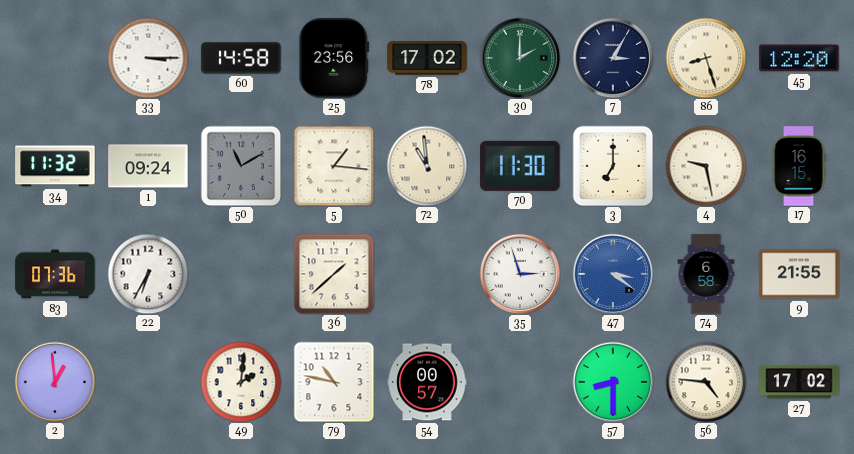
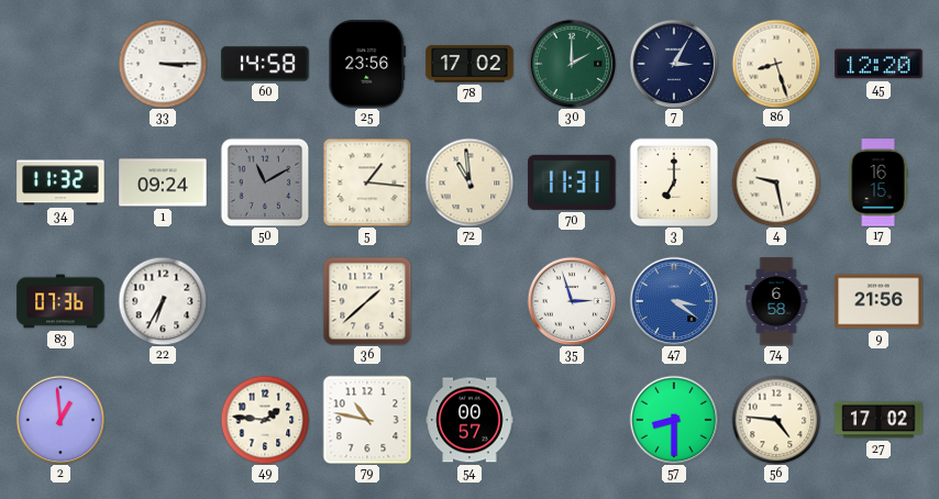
70: 11:30 -> 11:31
9: 21:55 -> 21:56
49: 2:01 -> 1:46
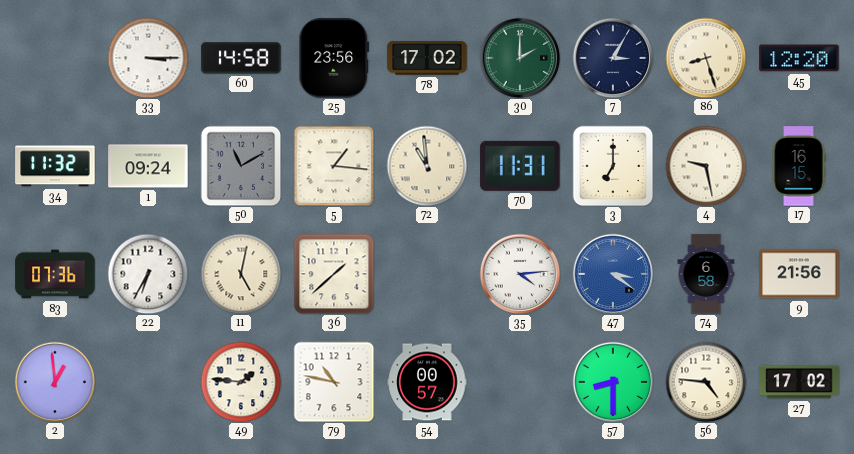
11: none -> 5:02
35: 2:57 -> 4:14
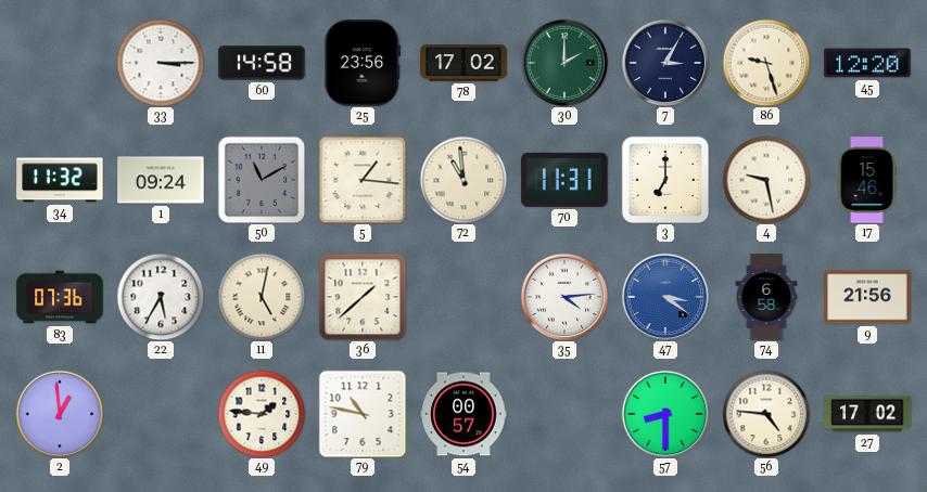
86: 8:27 -> 9:27
17: 16:15 -> 15:46
22: 6:35 -> 5:35
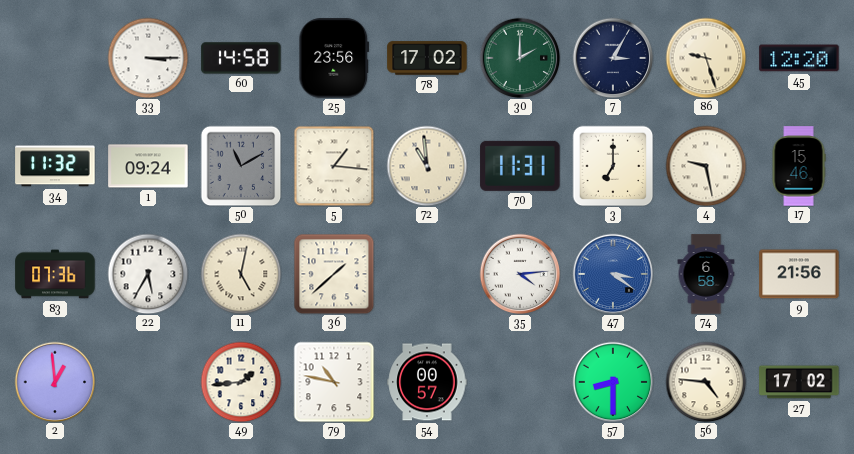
49: 1:46 -> 1:44
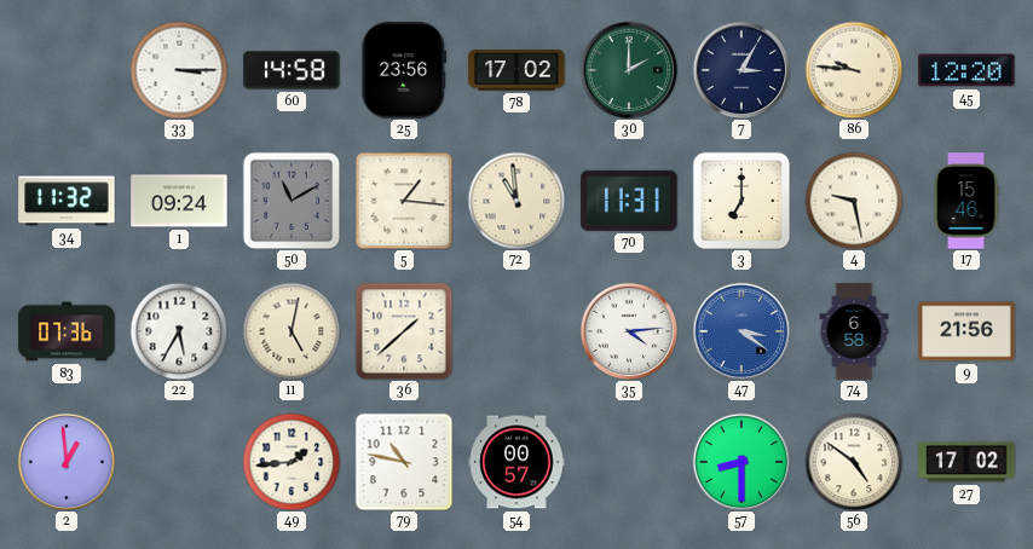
86: 9:27 -> 9:46
56: 4:46 -> 4:51
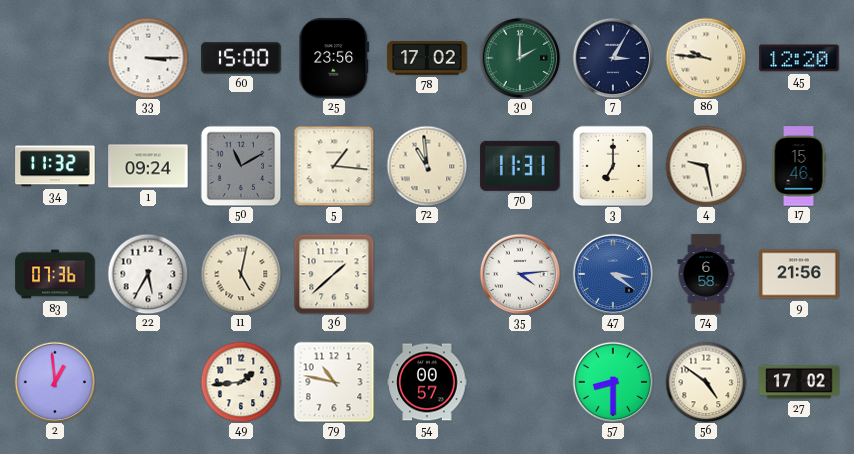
60: 14:58 -> 15:00
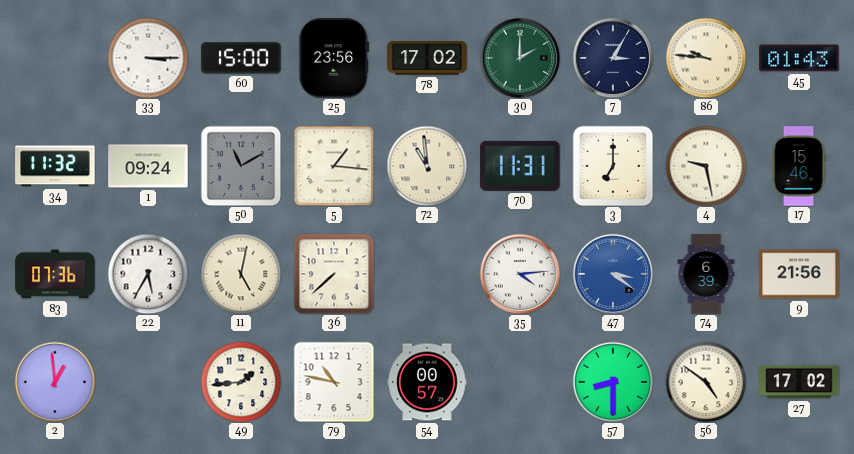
45: 12:20 -> 01:43
36: 1:38 -> 7:38
74: 6:58 -> 6:39
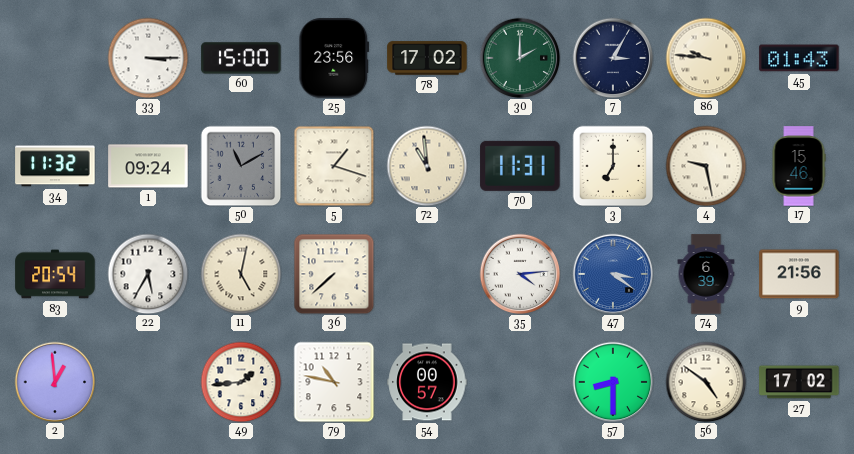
5: 1:16 -> 1:18
83: 07:36 -> 20:54
